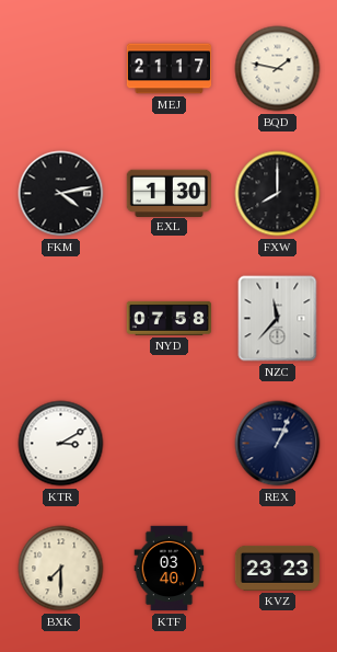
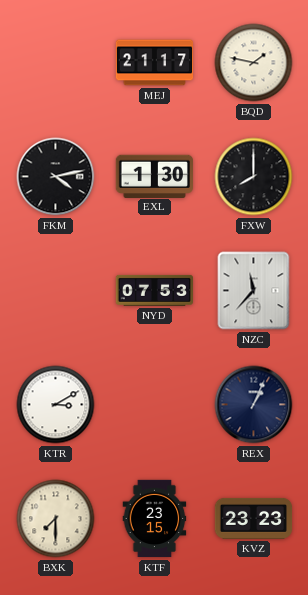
NYD: 07:58 -> 07:53
KTF: 03:40 -> 23:15
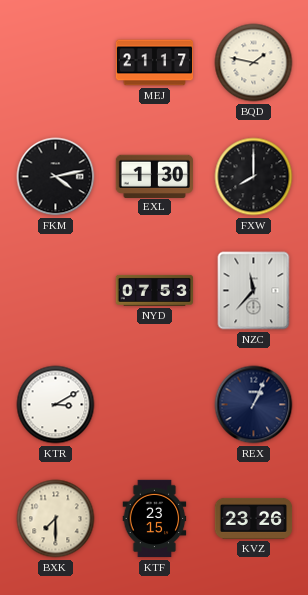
KVZ: 23:23 -> 23:26
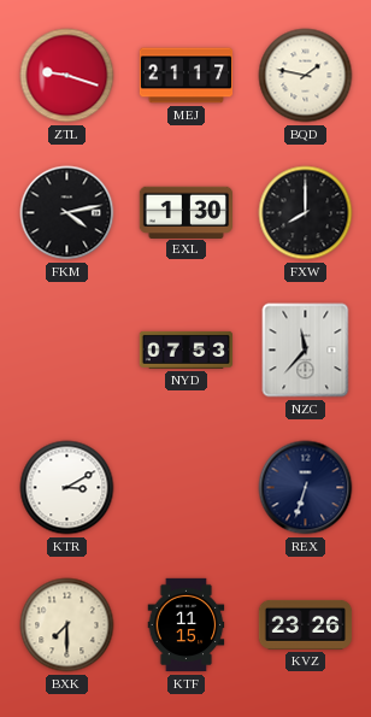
ZTL: none -> 9:18
REX: 1:04 -> 6:33
KTF: 23:15 -> 11:15
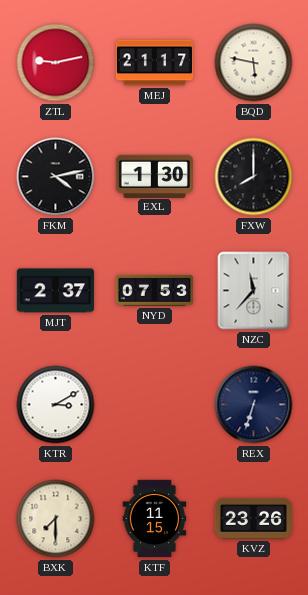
ZTL: 9:18 -> 9:13
BQD: 1:47 -> 5:47
MJT: none -> 2:37
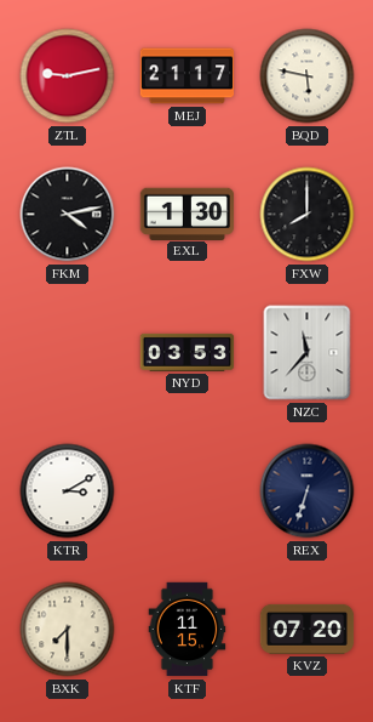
MJT: 2:37 -> none
NYD: 07:53 -> 03:53
KVZ: 23:26 -> 07:20
